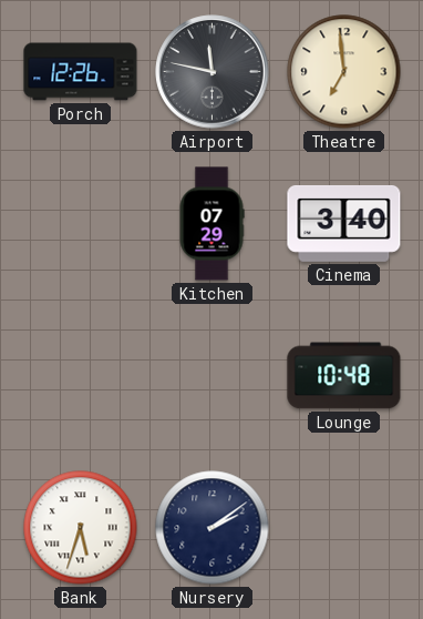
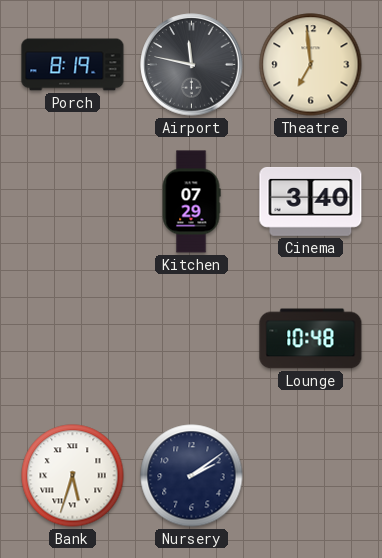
Porch: 12:26 -> 8:19
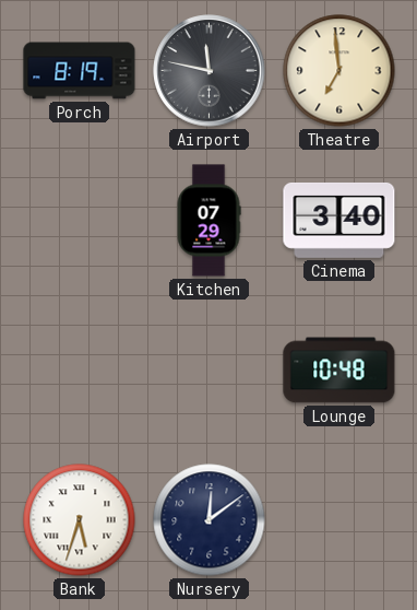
Nursery: 2:09 -> 12:09
